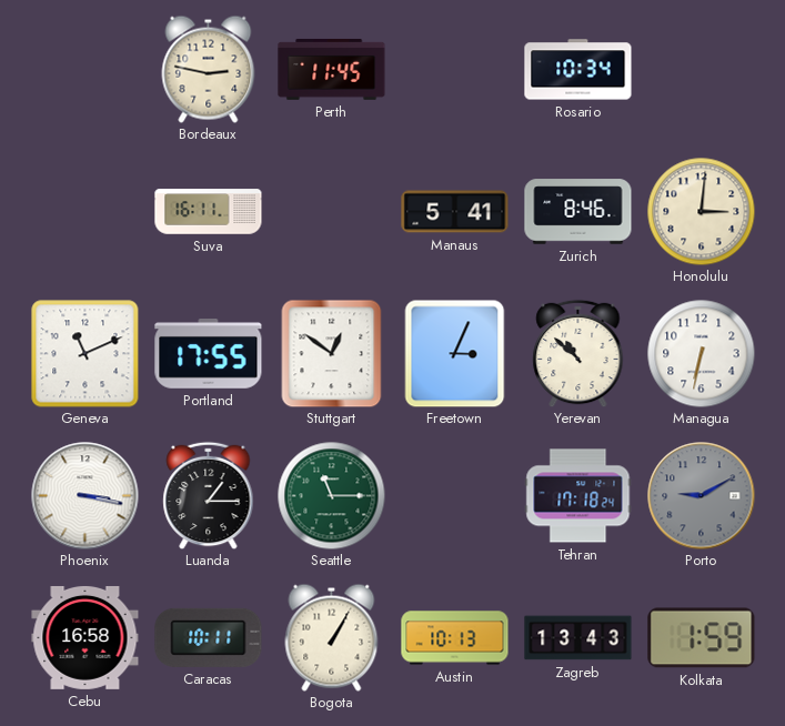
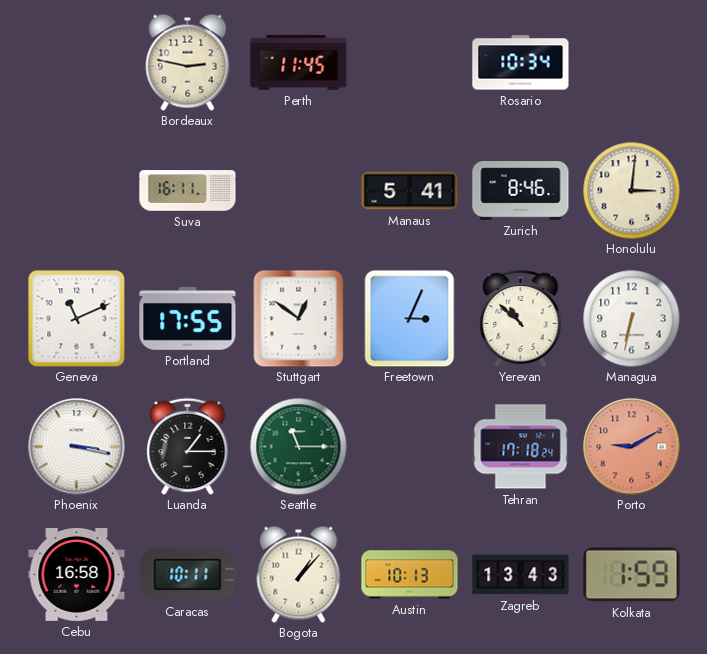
Porto dial: grey -> salmon
Bogota: 1:05 -> 1:07
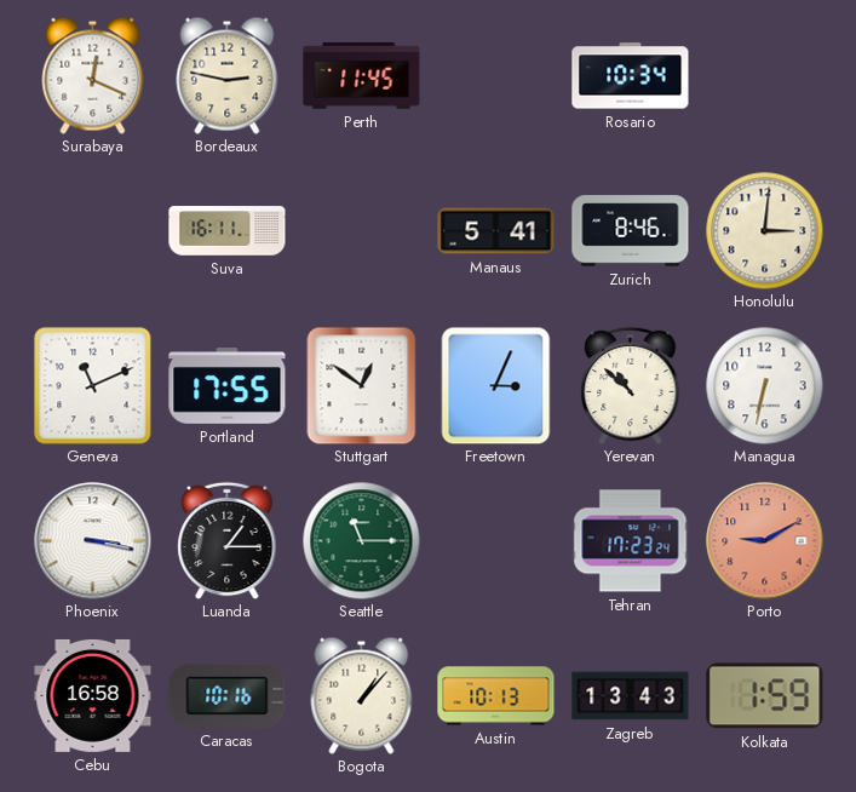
Surabaya: none -> 12:19
Tehran: 17:18 -> 17:23
Caracas: 10:11 -> 10:16
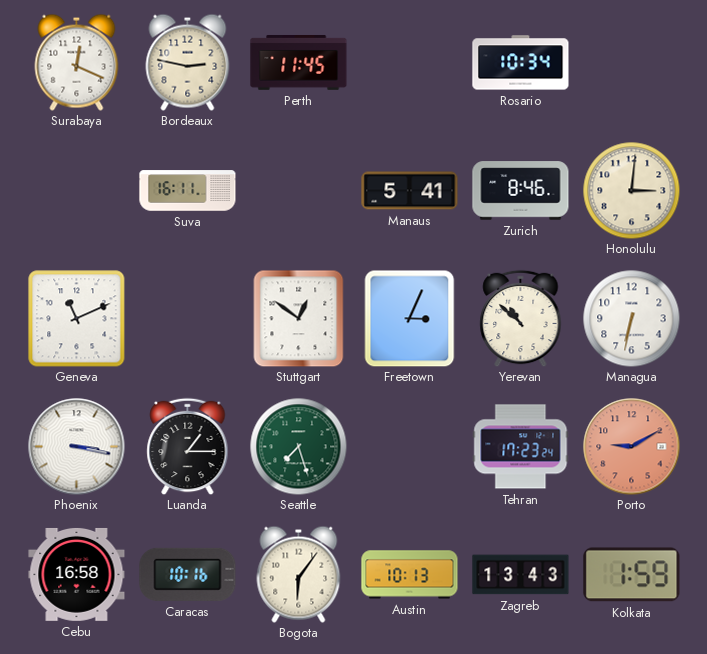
Portland: 17:55 -> none
Seattle: 11:15 -> 7:27
Bogota: 1:07 -> 6:06
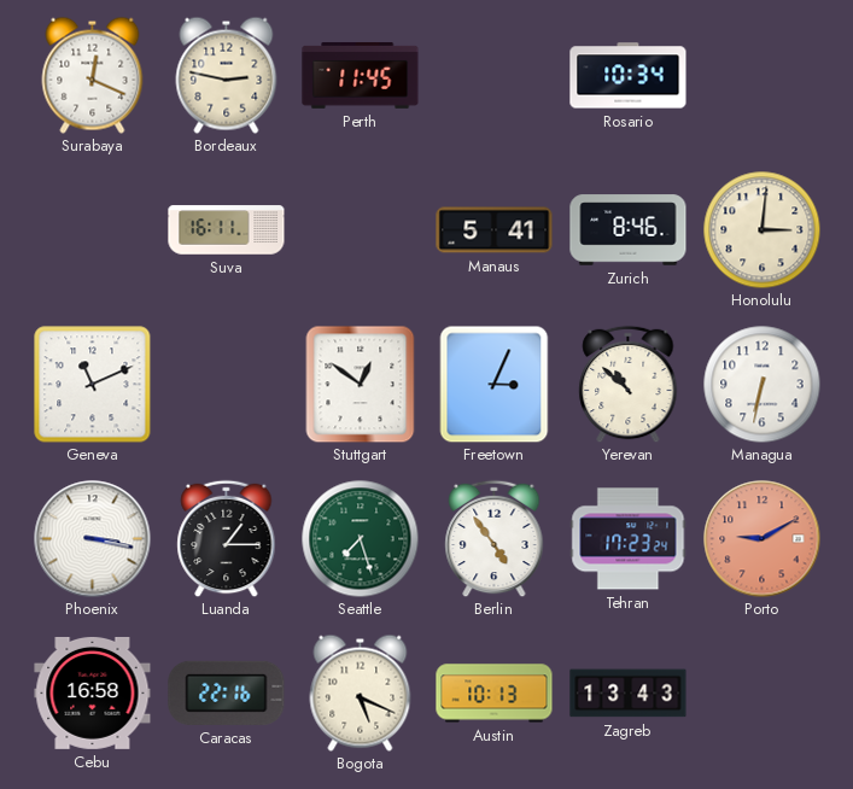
Berlin: none -> 4:54
Caracas: 10:16 -> 22:16
Bogota: 6:06 -> 5:19
Kolkata: 1:59 -> none
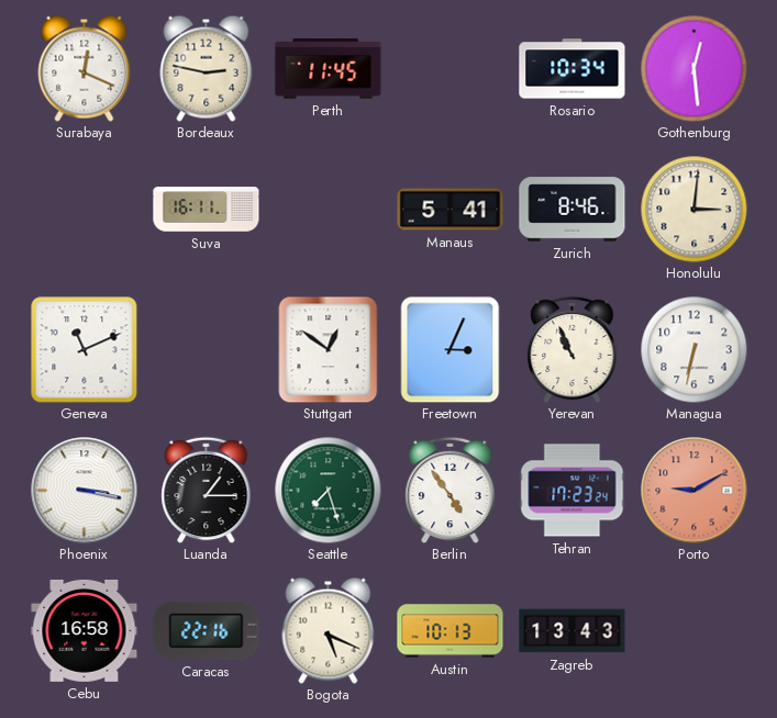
Gothenburg: none -> 12:29
Yerevan: 10:52 -> 10:56
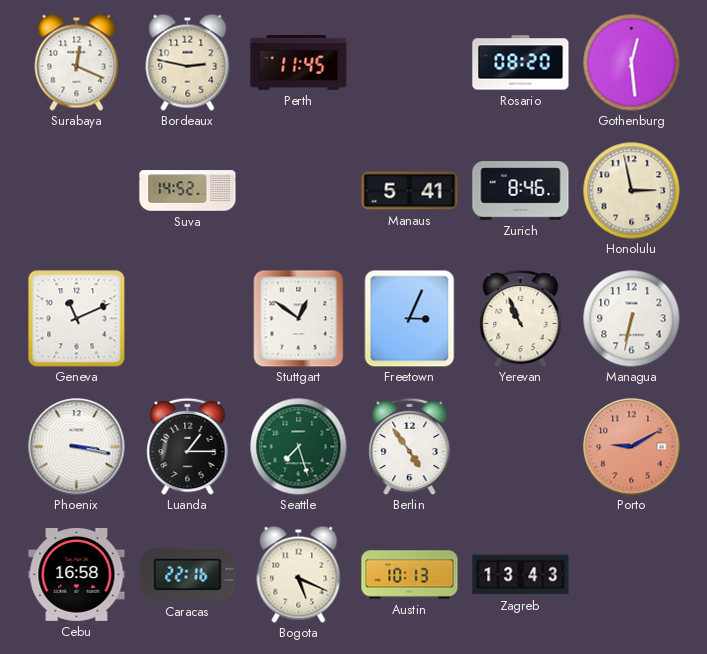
Rosario: 10:34 -> 08:20
Suva: 16:11 -> 14:52
Honolulu: 3:01 -> 2:58
Tehran: 17:23 -> none
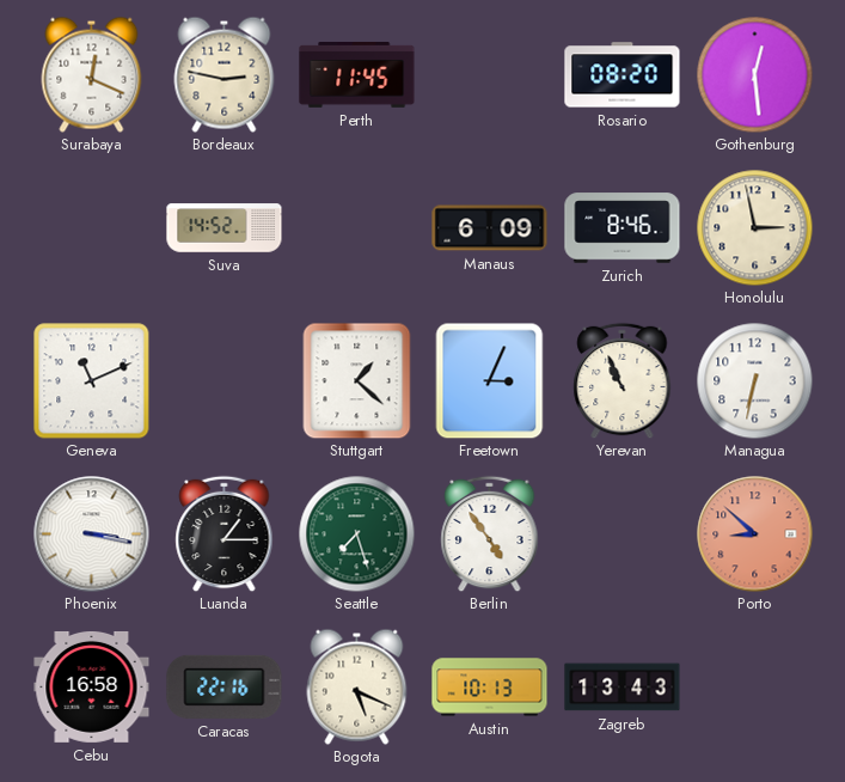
Manaus: 5:41 -> 6:09
Stuttgart: 12:51 -> 1:22
Porto: 9:10 -> 8:52
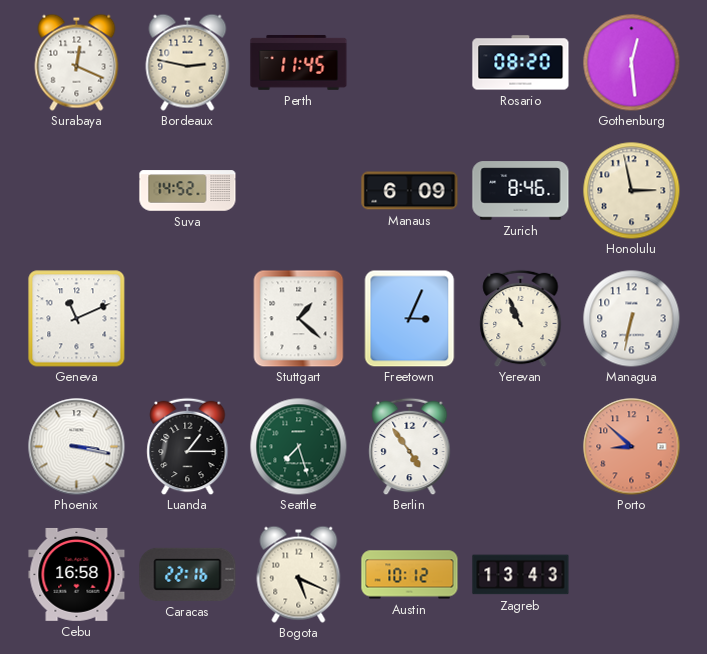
Austin: 10:13 -> 10:12
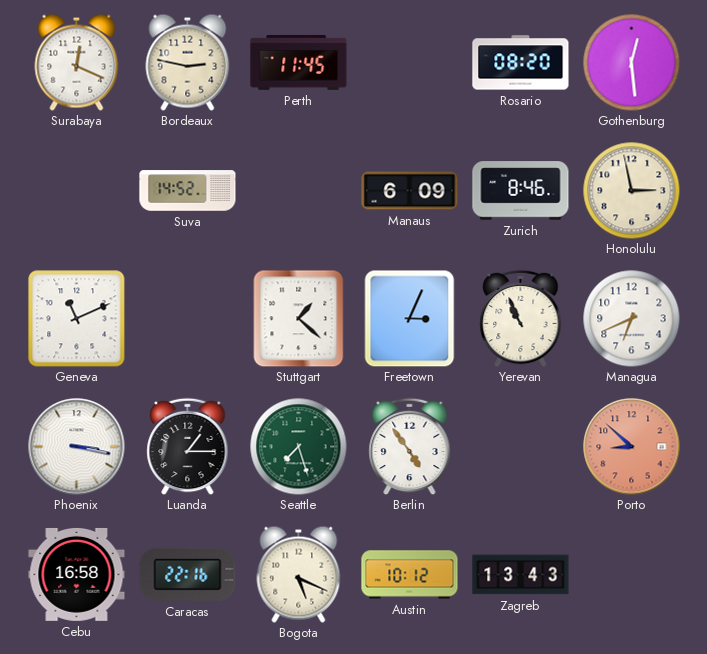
Managua: 6:32 -> 6:41
